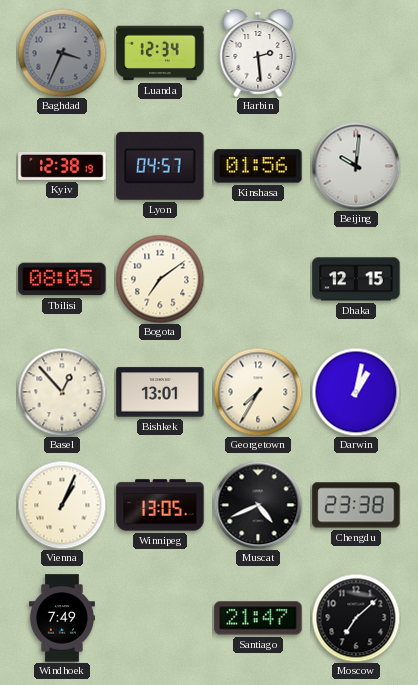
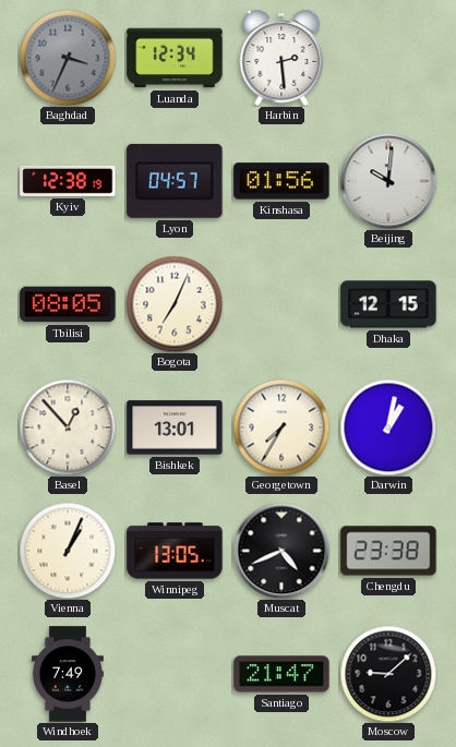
Bogota: 7:09 -> 7:04
Moscow: 7:08 -> 9:08
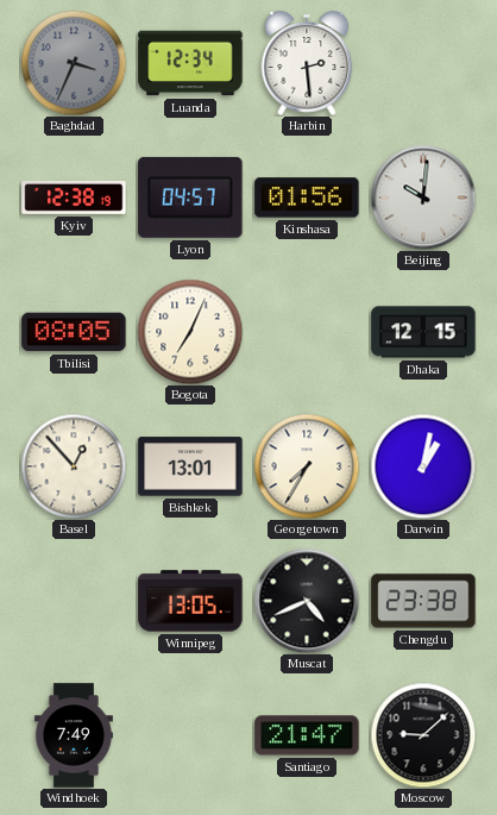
Vienna: 1:04 -> none
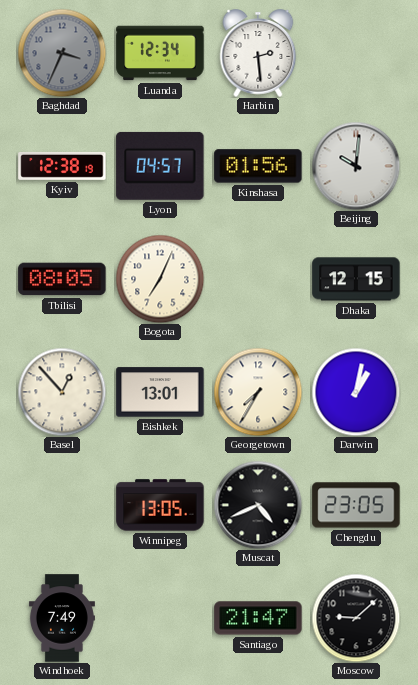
Chengdu: 23:38 -> 23:05
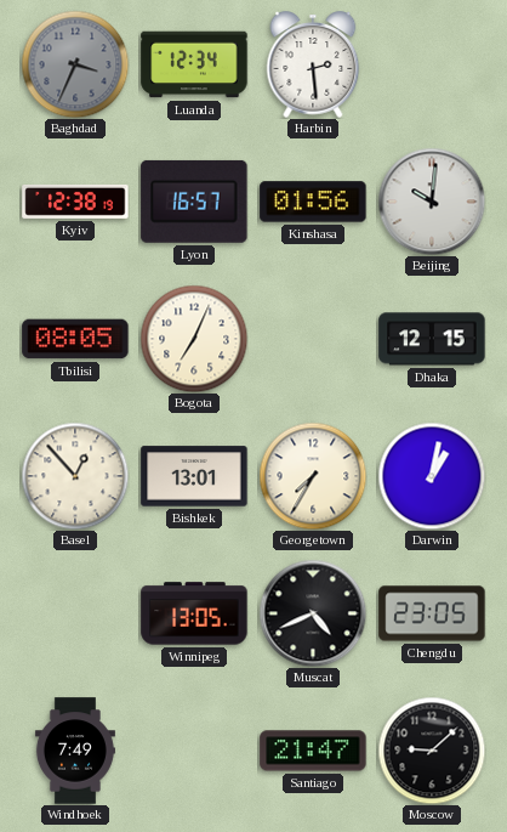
Lyon: 04:57 -> 16:57
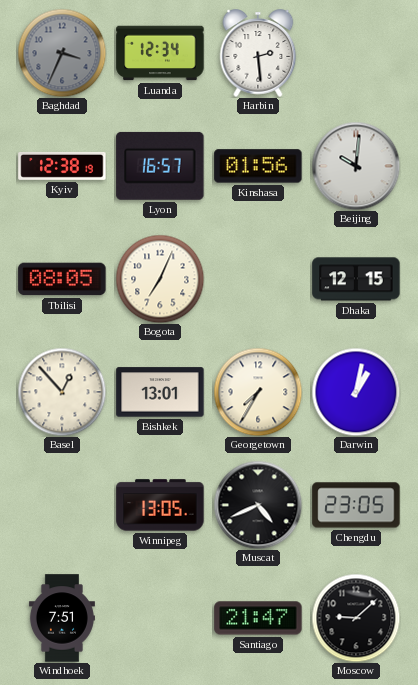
Windhoek: 7:49 -> 7:51
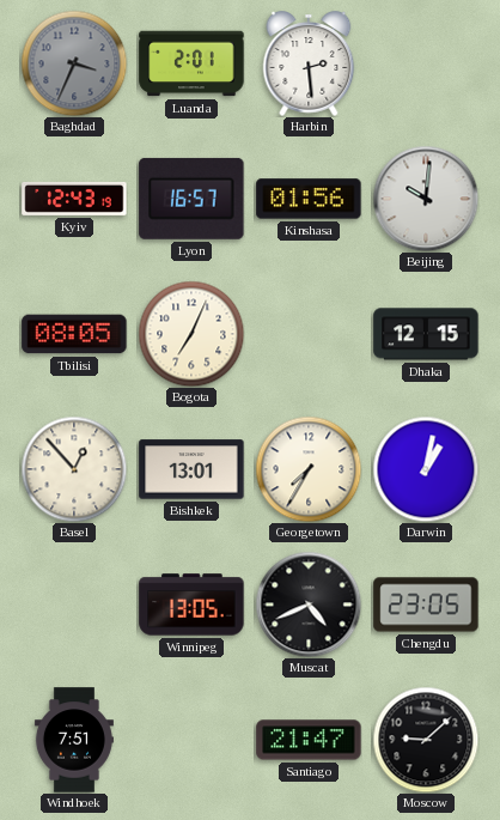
Luanda: 12:34 -> 2:01
Kyiv: 12:38 -> 12:43
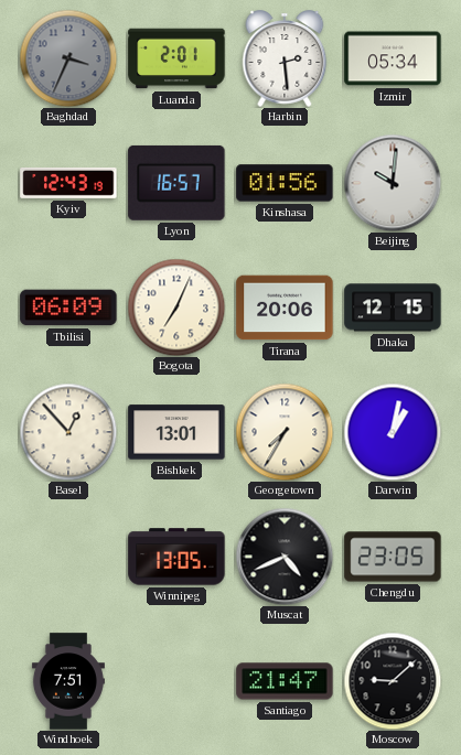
Izmir: none -> 05:34
Tbilisi: 08:05 -> 06:09
Tirana: none -> 20:06
